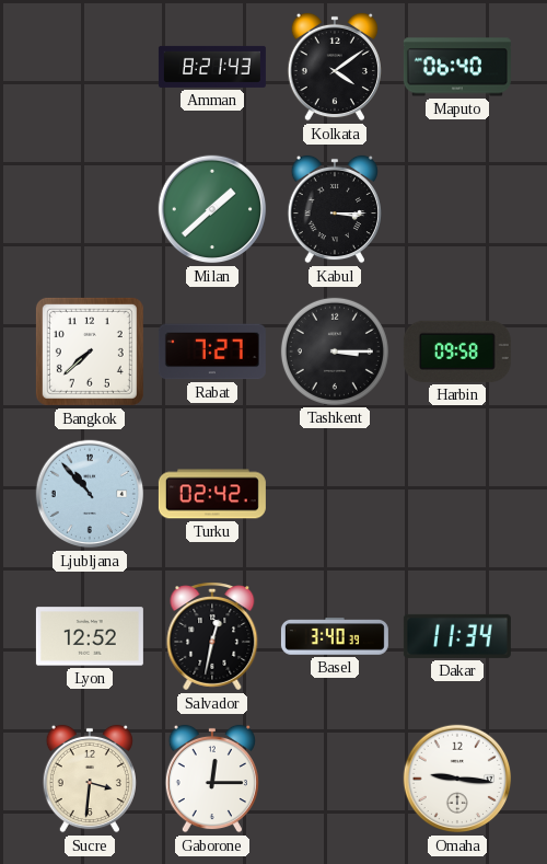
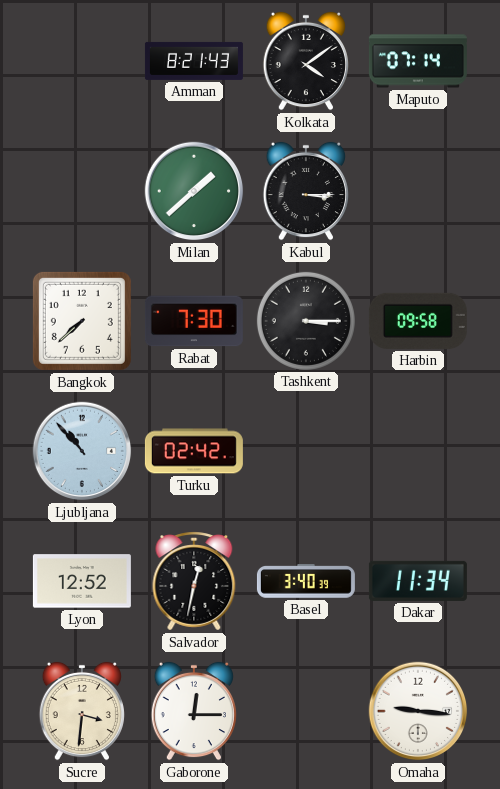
Maputo: 06:40 -> 07:14
Rabat: 7:27 -> 7:30
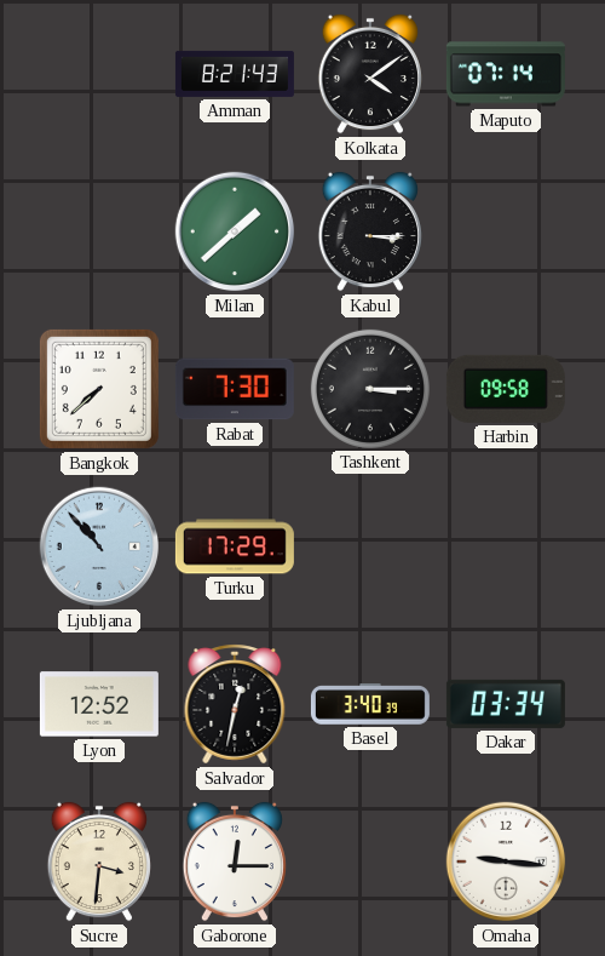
Turku: 02:42 -> 17:29
Dakar: 11:34 -> 03:34
